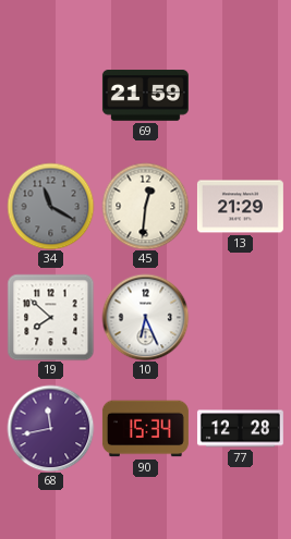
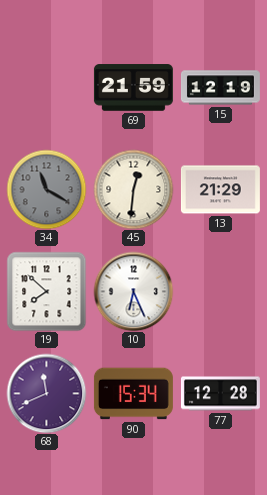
15: none -> 12:19
68: 11:43 -> 11:41
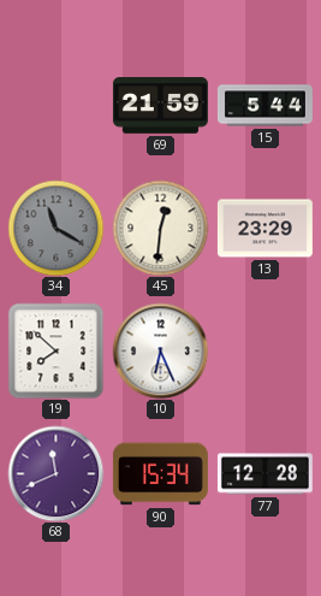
15: 12:19 -> 5:44
13: 21:29 -> 23:29
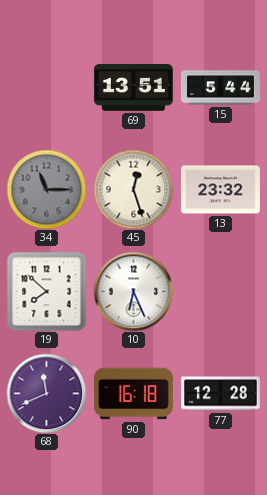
69: 21:59 -> 13:51
34: 11:20 -> 11:15
45: 12:31 -> 12:27
13: 23:29 -> 23:32
90: 15:34 -> 16:18
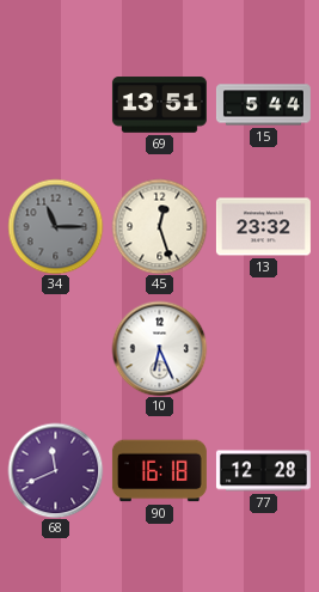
19: 7:52 -> none
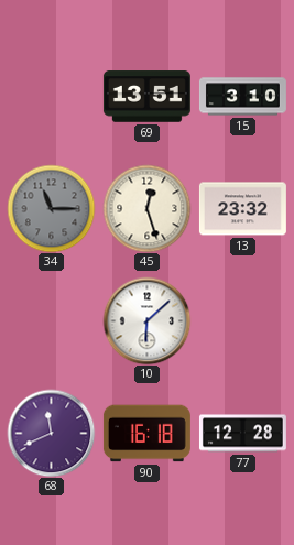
15: 5:44 -> 3:10
10: 6:26 -> 6:08
